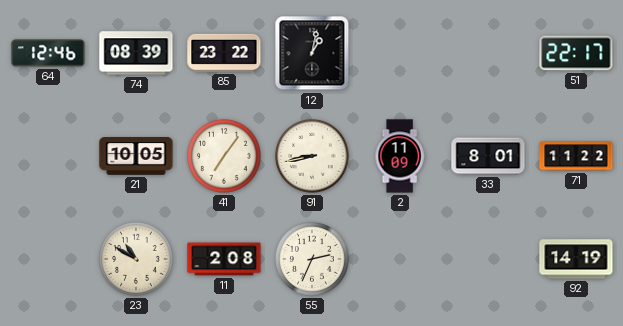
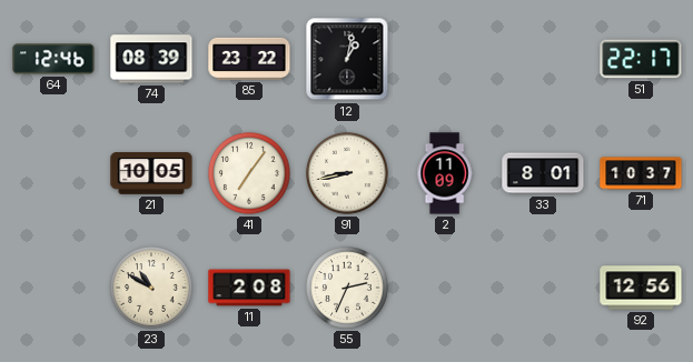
71: 11:22 -> 10:37
92: 14:19 -> 12:56
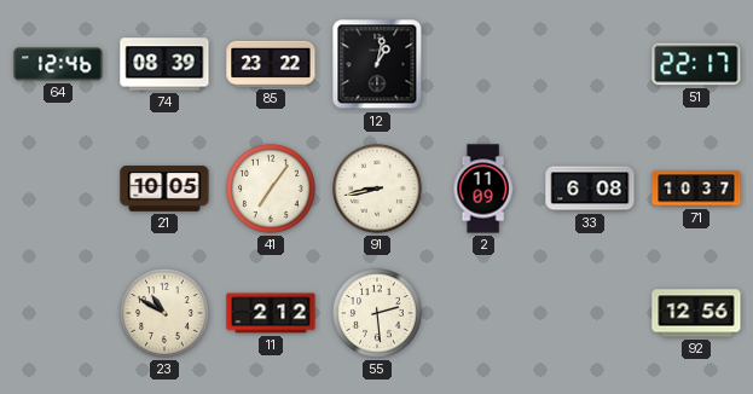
33: 8:01 -> 6:08
11: 2:08 -> 2:12
55: 2:34 -> 2:29
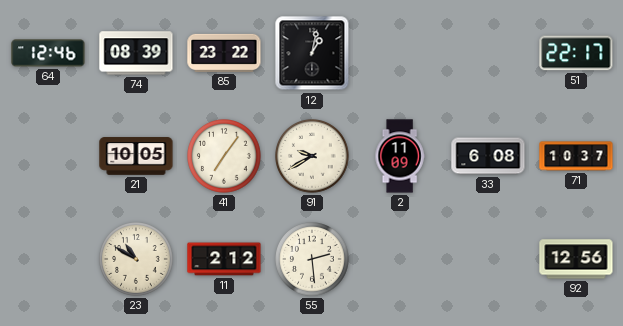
91: 8:43 -> 9:40
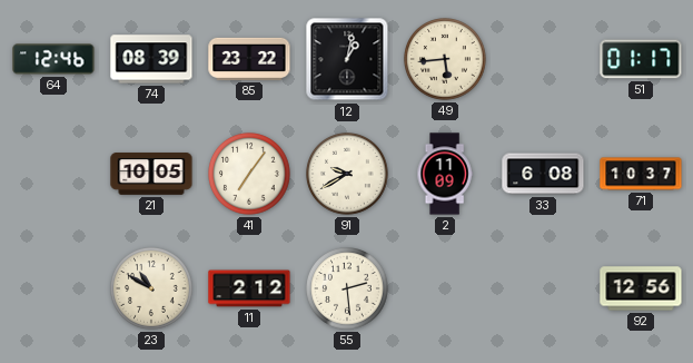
49: none -> 5:44
51: 22:17 -> 01:17
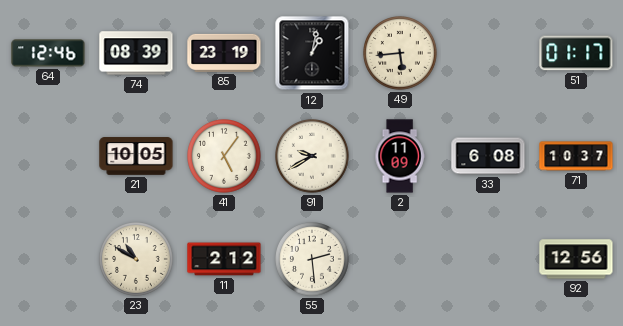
85: 23:22 -> 23:19
41: 7:06 -> 5:06
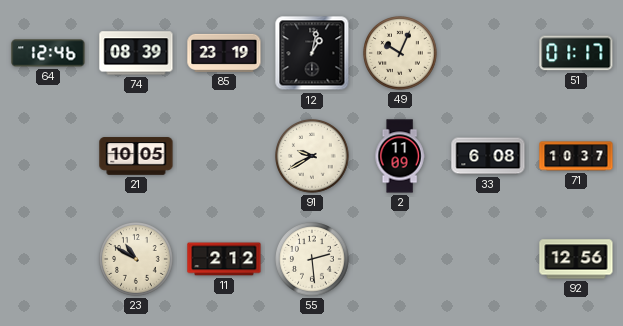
49: 5:44 -> 10:04
41: 5:06 -> none
